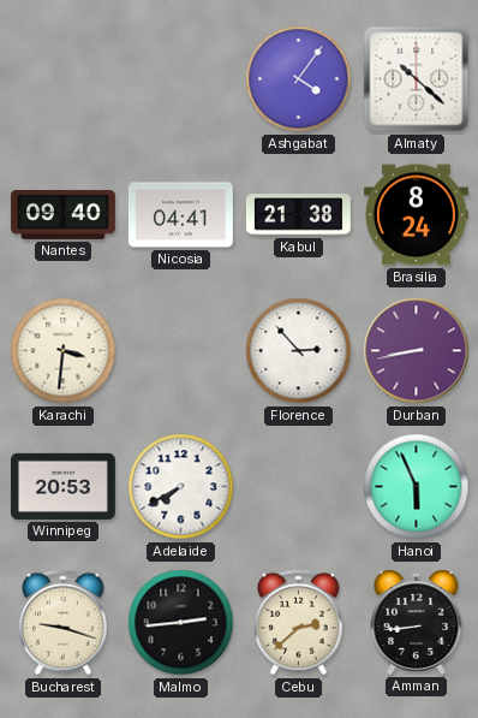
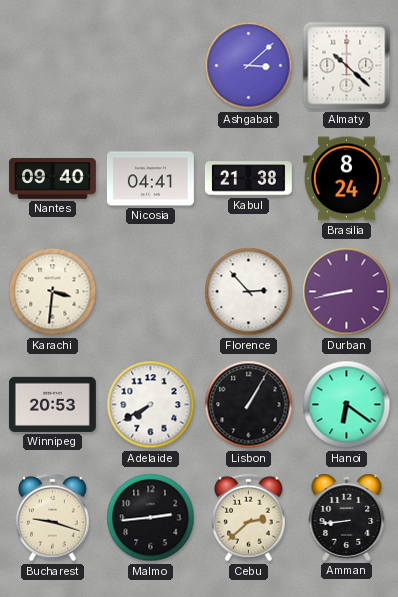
Ashgabat: 4:06 -> 3:08
Lisbon: none -> 1:05
Hanoi: 5:56 -> 6:21
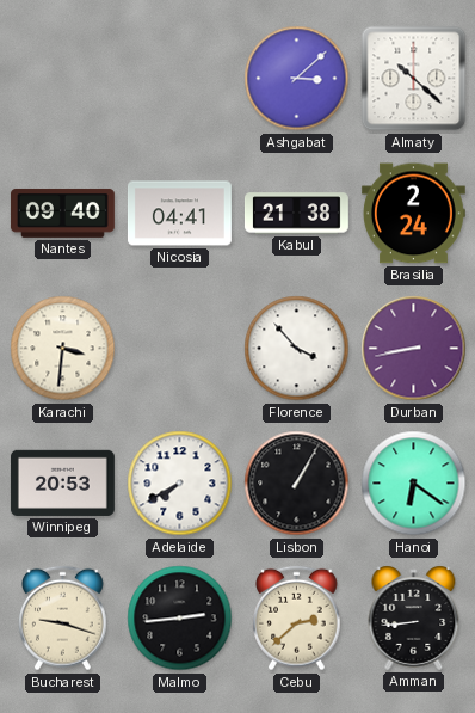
Brasilia: 8:24 -> 2:24
Florence: 2:53 -> 3:53
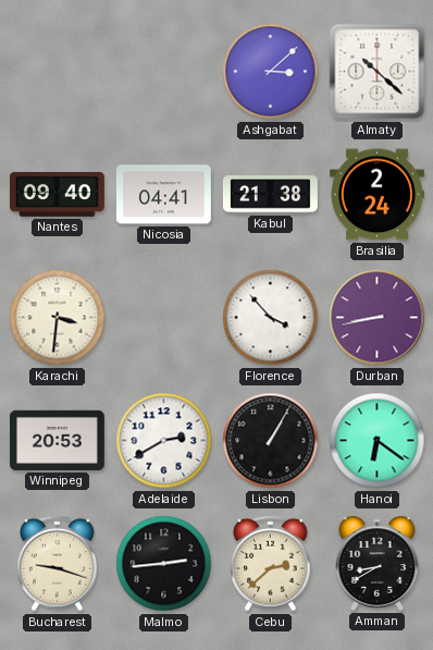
Adelaide: 7:40 -> 2:40
Amman: 8:44 -> 8:40
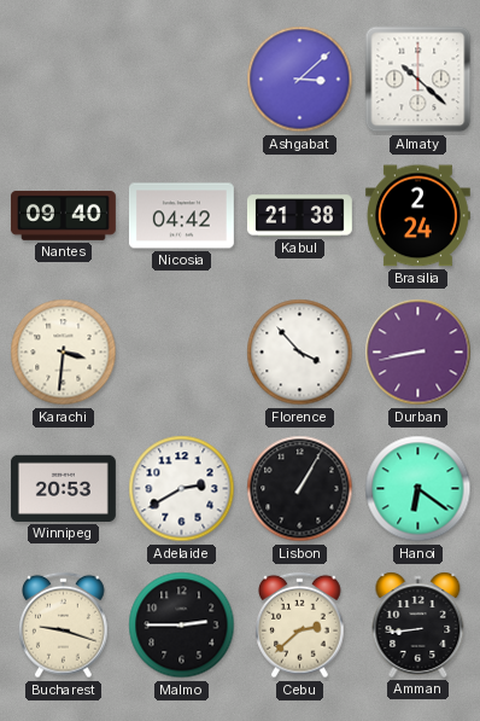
Nicosia: 04:41 -> 04:42
Malmo: 2:44 -> 2:45
Amman: 8:40 -> 8:44
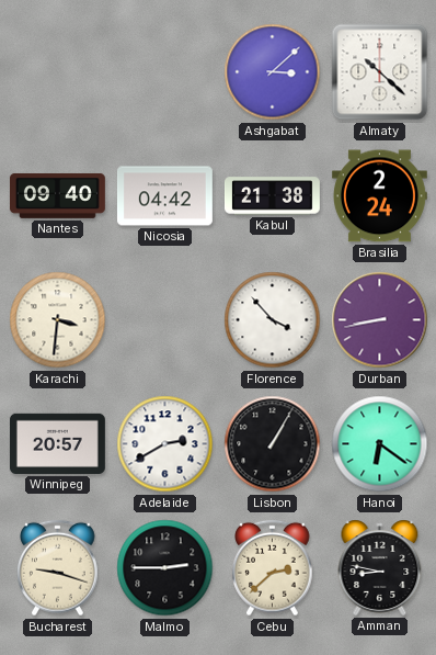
Winnipeg: 20:53 -> 20:57
Amman: 8:44 -> 8:47
